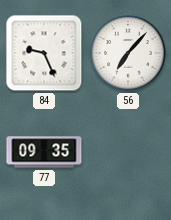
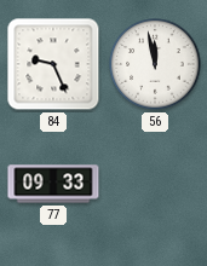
56: 7:07 -> 11:58
77: 09:35 -> 09:33
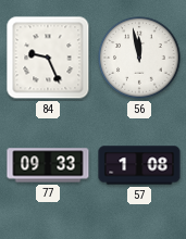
57: none -> 1:08
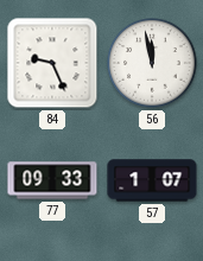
57: 1:08 -> 1:07
